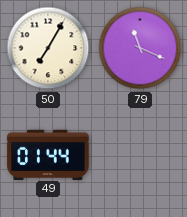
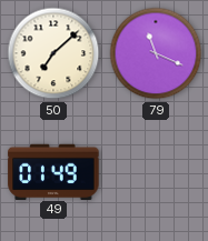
50: 7:05 -> 7:08
49: 01:44 -> 01:49
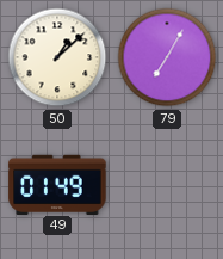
50: 7:08 -> 1:08
79: 11:19 -> 7:05
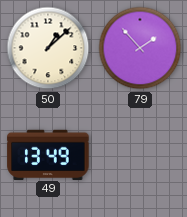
79: 7:05 -> 1:53
49: 01:49 -> 13:49
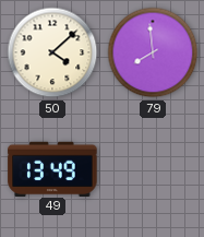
50: 1:08 -> 4:08
79: 1:53 -> 7:59
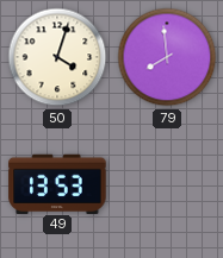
50: 4:08 -> 4:03
49: 13:49 -> 13:53
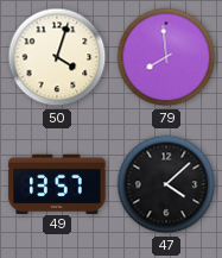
49: 13:53 -> 13:57
47: none -> 4:08
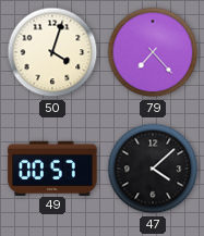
79: 7:59 -> 7:23
49: 13:57 -> 00:57
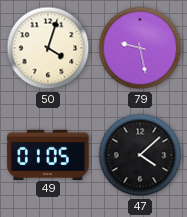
79: 7:23 -> 9:28
49: 00:57 -> 01:05
